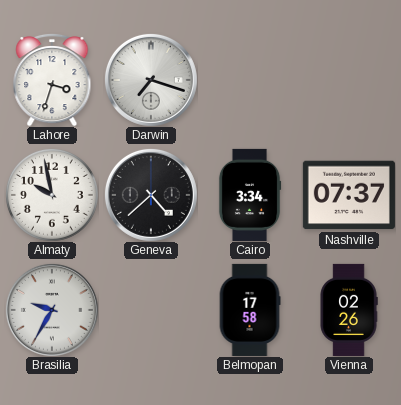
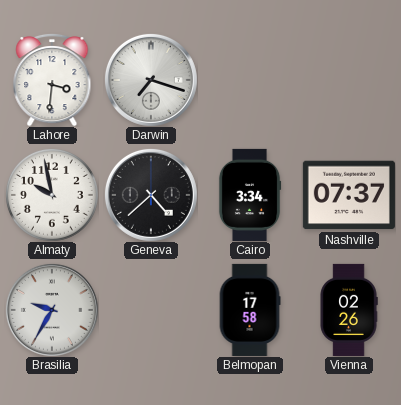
Lahore: 3:33 -> 3:31
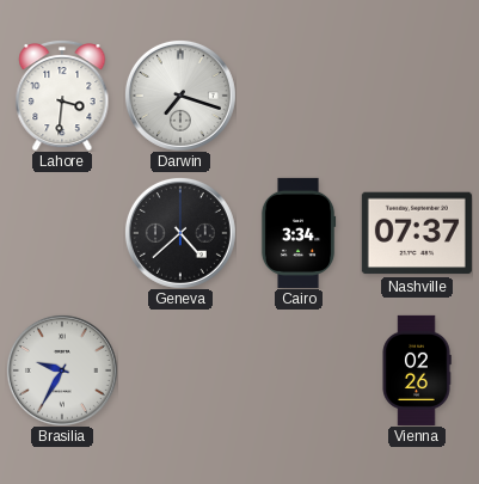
Almaty: 9:58 -> none
Belmopan: 17:58 -> none
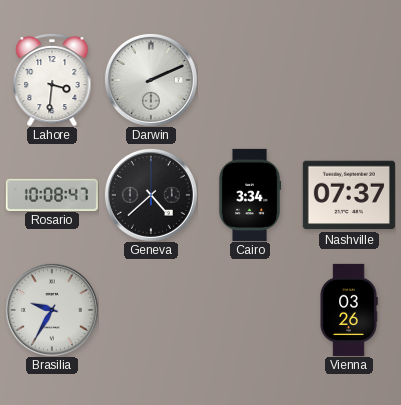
Darwin: 7:18 -> 2:11
Rosario: none -> 10:08
Vienna: 02:26 -> 03:26
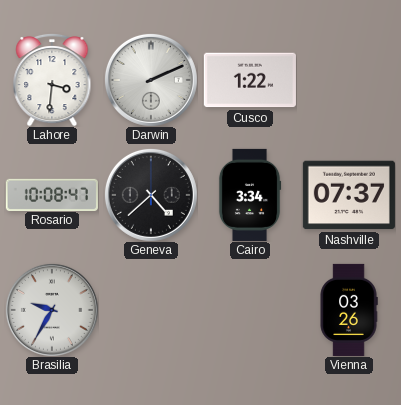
Cusco: none -> 1:22
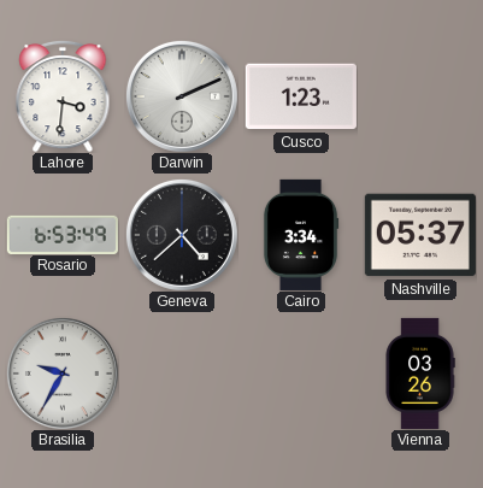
Cusco: 1:22 -> 1:23
Rosario: 10:08 -> 6:53
Nashville: 07:37 -> 05:37
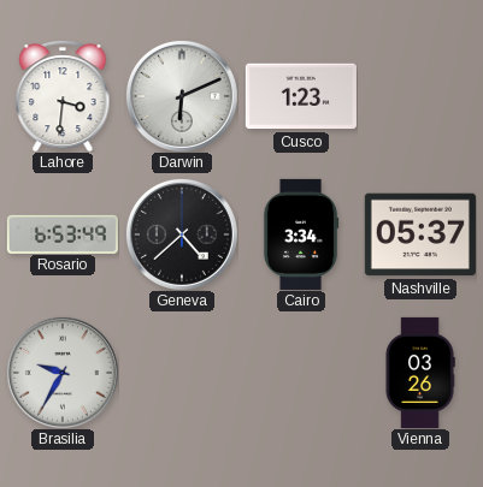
Darwin: 2:11 -> 6:11
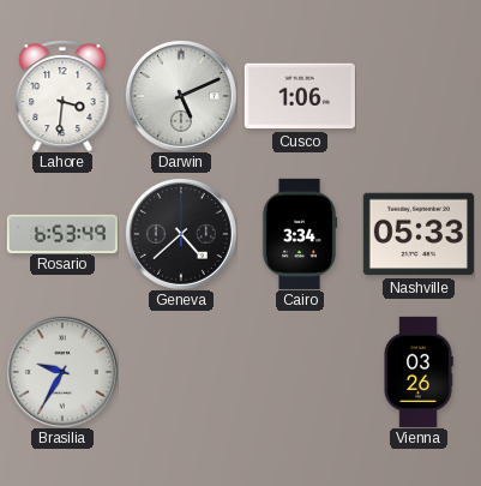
Darwin: 6:11 -> 5:11
Cusco: 1:23 -> 1:06
Nashville: 05:37 -> 05:33
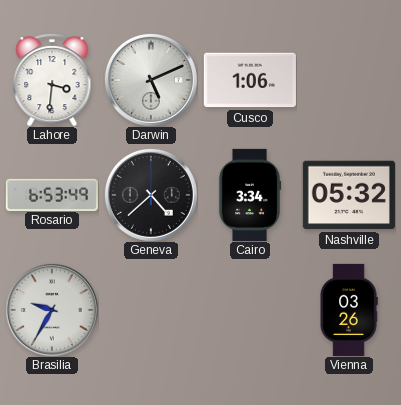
Nashville: 05:33 -> 05:32
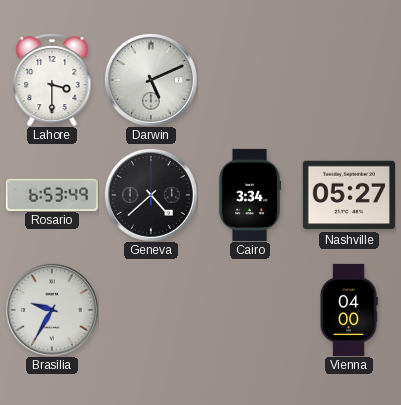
Lahore: 3:31 -> 3:30
Cusco: 1:06 -> none
Nashville: 05:32 -> 05:27
Vienna: 03:26 -> 04:00
